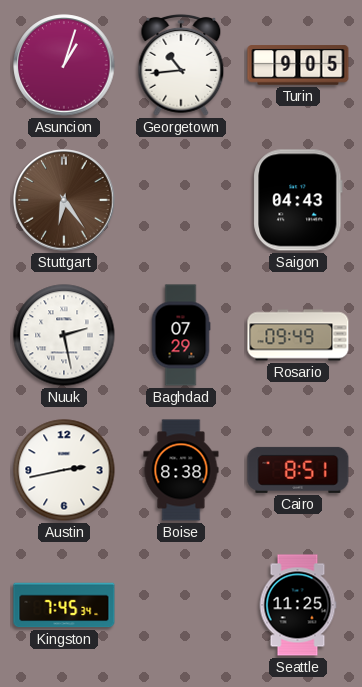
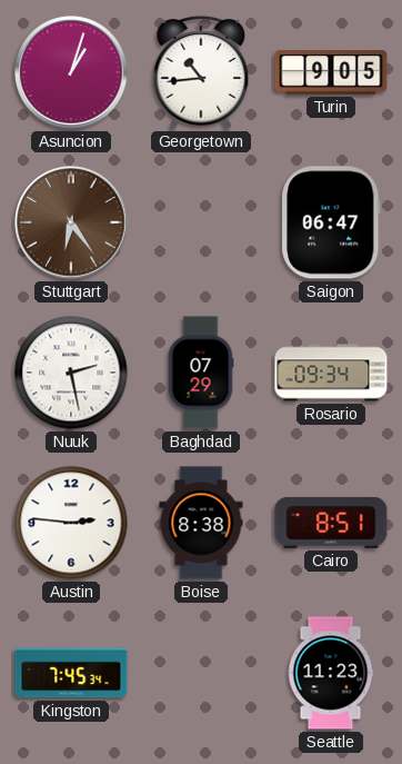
Saigon: 04:43 -> 06:47
Rosario: 09:49 -> 09:34
Austin: 2:43 -> 2:46
Seattle: 11:25 -> 11:23
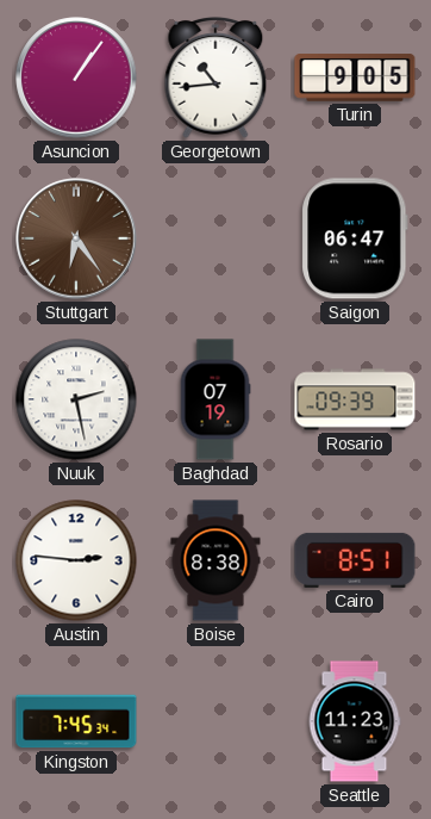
Asuncion: 1:03 -> 1:06
Baghdad: 07:29 -> 07:19
Rosario: 09:34 -> 09:39
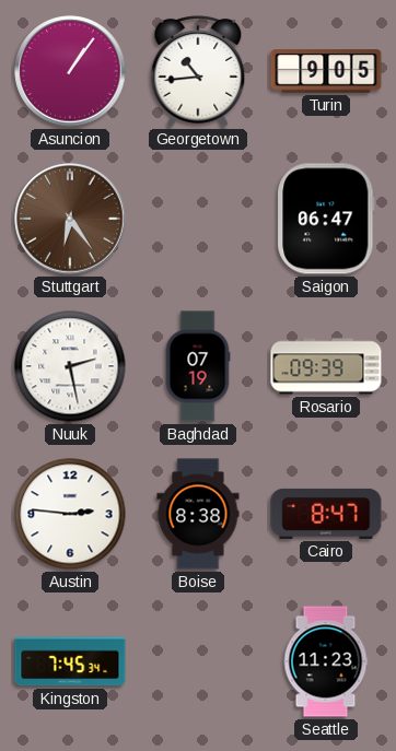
Cairo: 8:51 -> 8:47
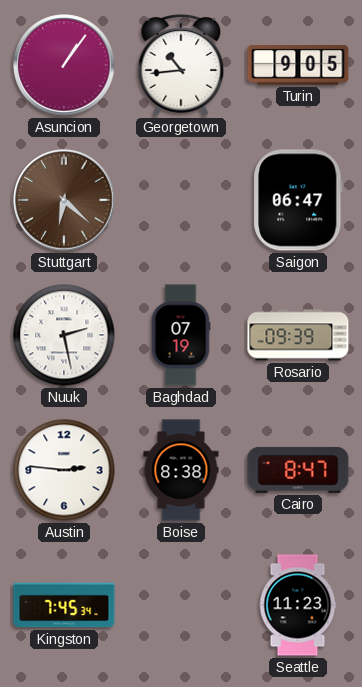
Stuttgart: 6:24 -> 6:22
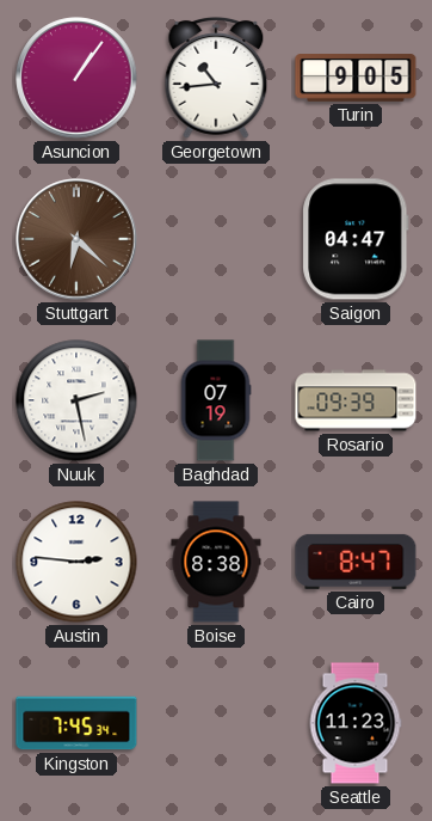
Saigon: 06:47 -> 04:47
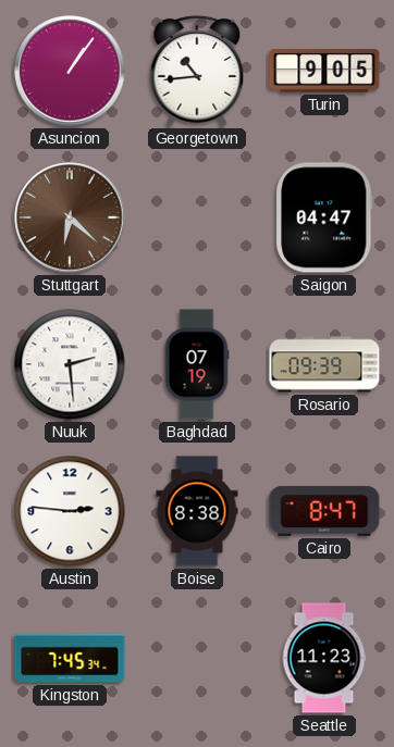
Nuuk: 2:28 -> 2:29
